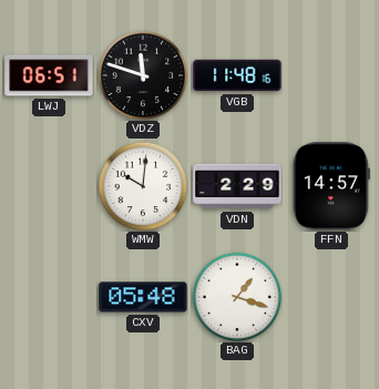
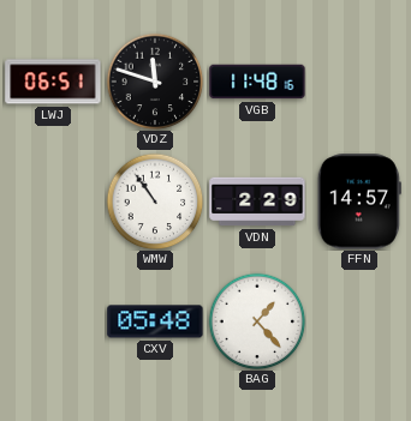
WMW: 10:01 -> 10:54
BAG: 1:18 -> 1:23
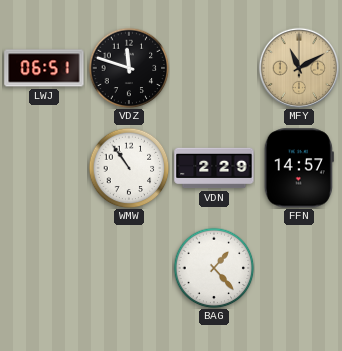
VGB: 11:48 -> none
MFY: none -> 11:10
CXV: 05:48 -> none
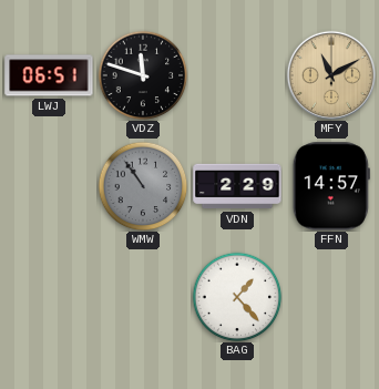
WMW dial: white -> grey
